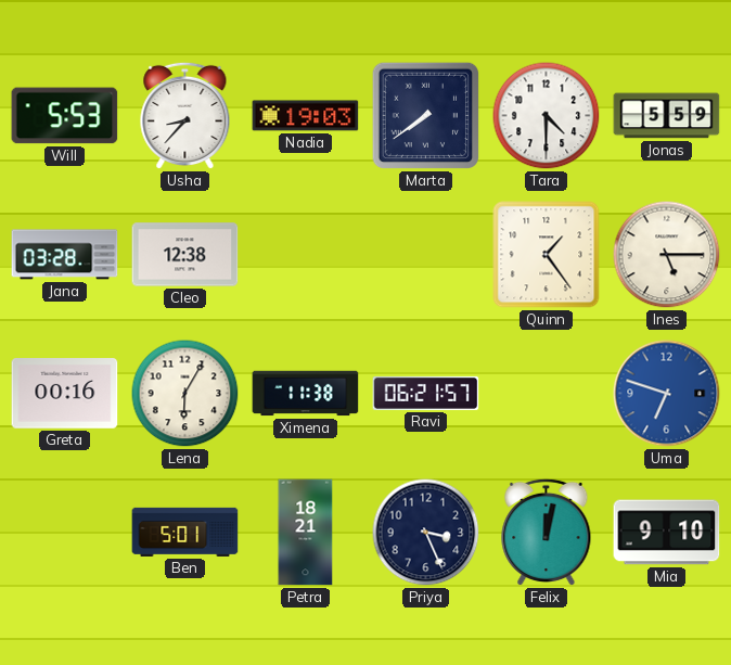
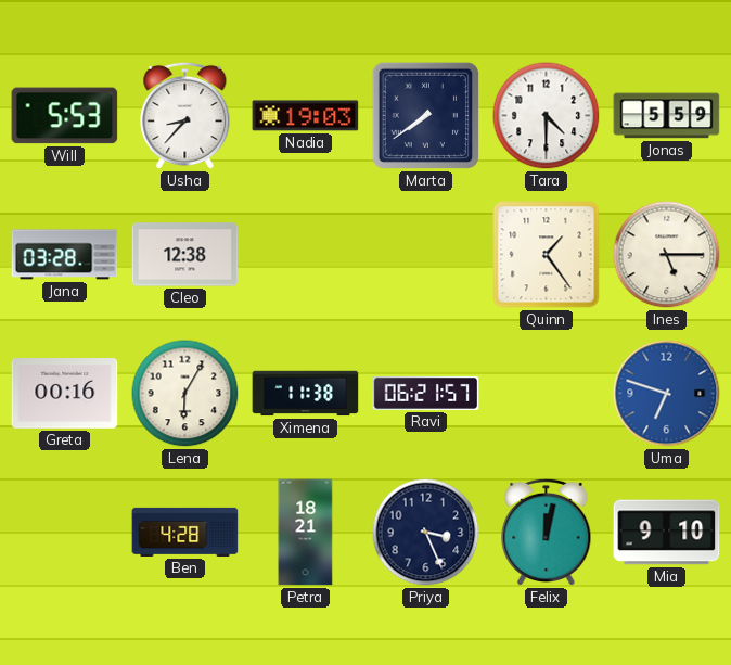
Ben: 5:01 -> 4:28
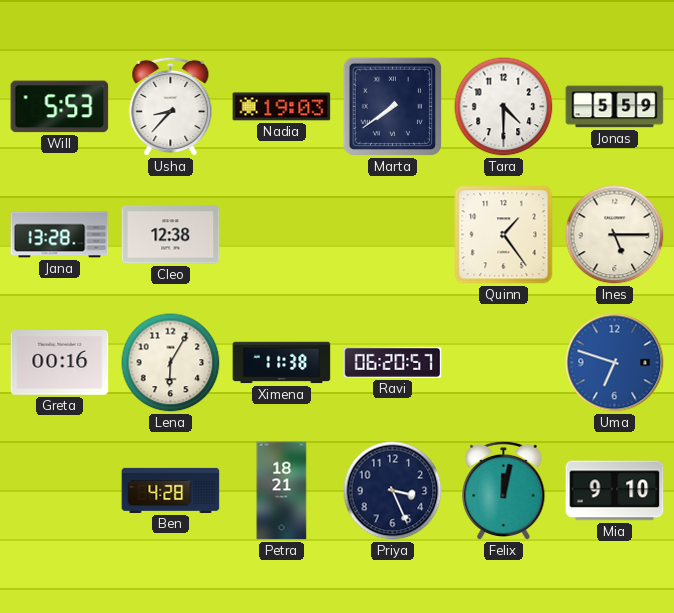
Jana: 03:28 -> 13:28
Ravi: 06:21 -> 06:20
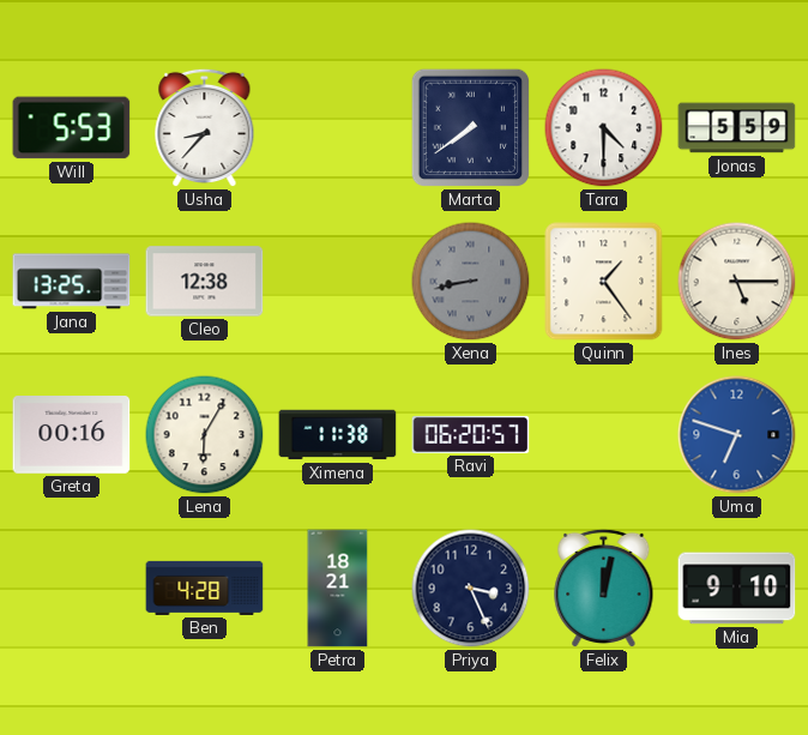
Nadia: 19:03 -> none
Jana: 13:28 -> 13:25
Xena: none -> 8:43
